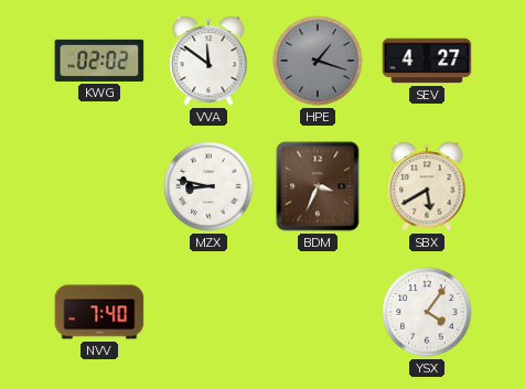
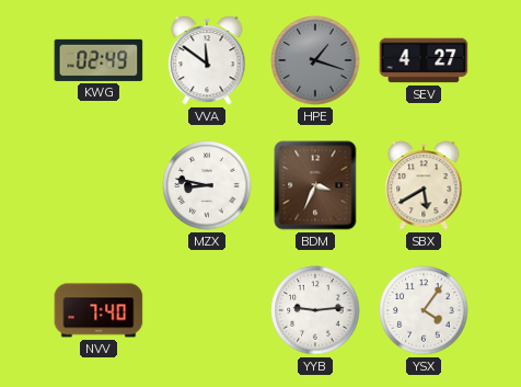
KWG: 02:02 -> 02:49
YYB: none -> 9:14
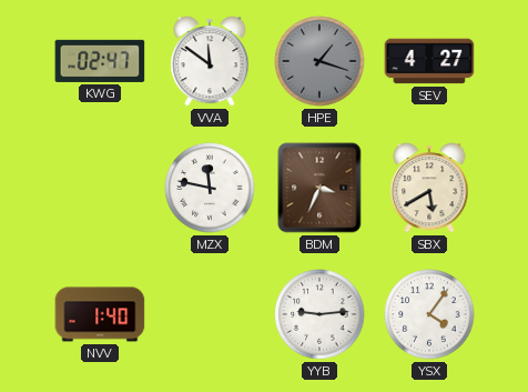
KWG: 02:49 -> 02:47
MZX: 8:47 -> 11:47
NVV: 7:40 -> 1:40
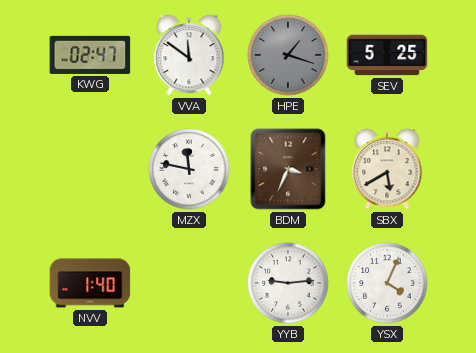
SEV: 4:27 -> 5:25
YSX: 4:06 -> 4:04
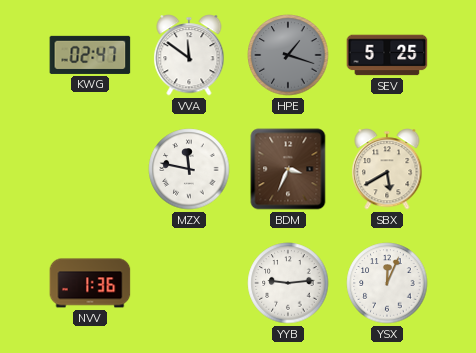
NVV: 1:40 -> 1:36
YSX: 4:04 -> 12:04
